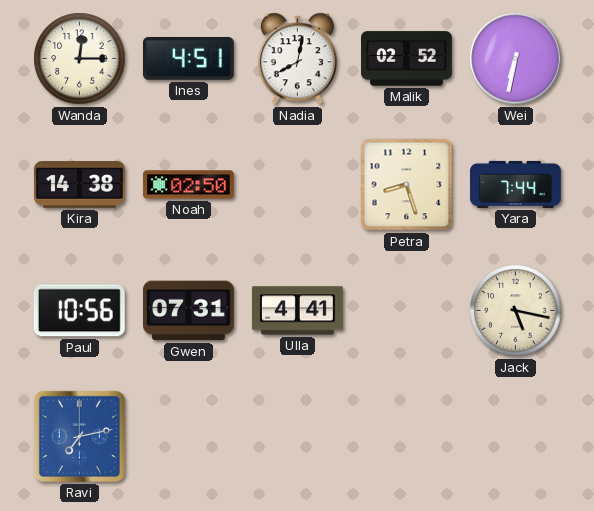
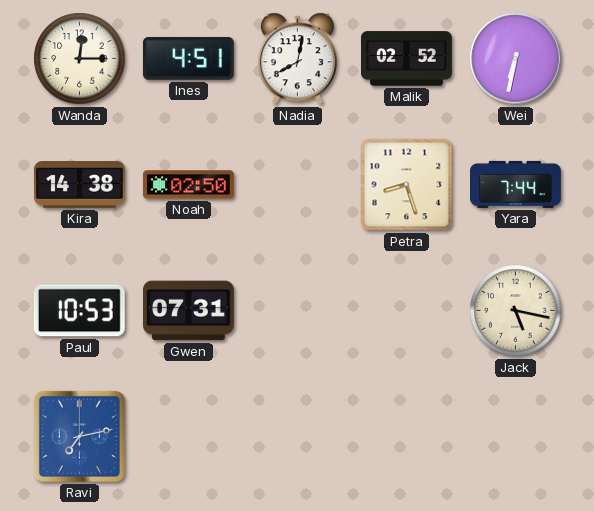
Paul: 10:56 -> 10:53
Ulla: 4:41 -> none
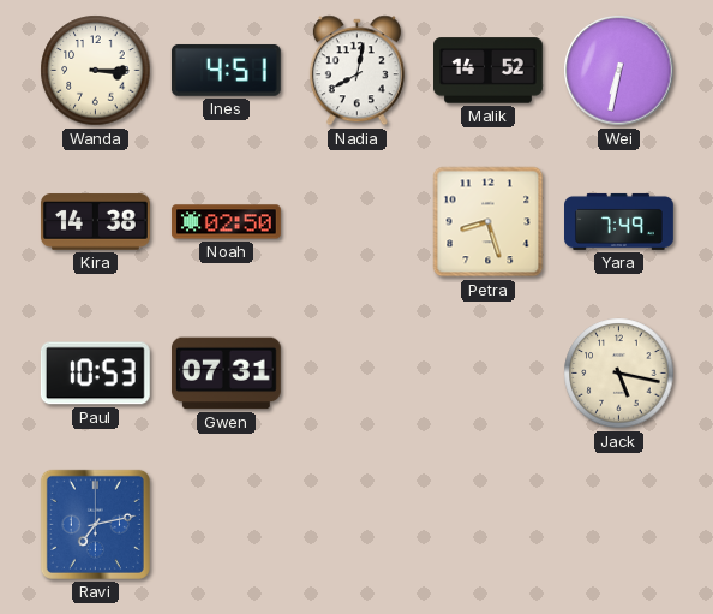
Wanda: 12:15 -> 3:15
Malik: 02:52 -> 14:52
Yara: 7:44 -> 7:49
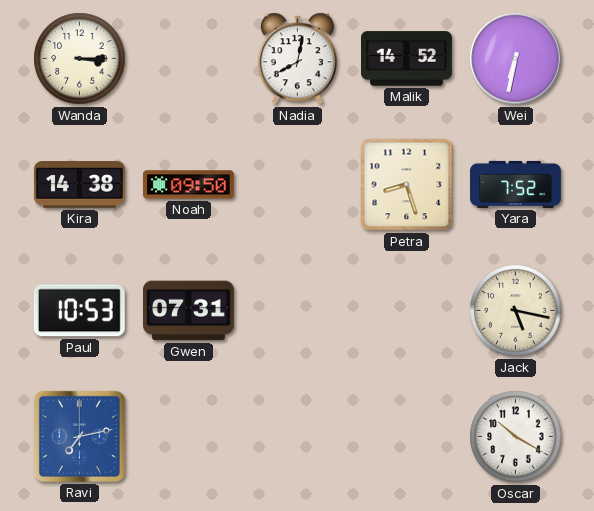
Ines: 4:51 -> none
Noah: 02:50 -> 09:50
Yara: 7:49 -> 7:52
Oscar: none -> 10:20
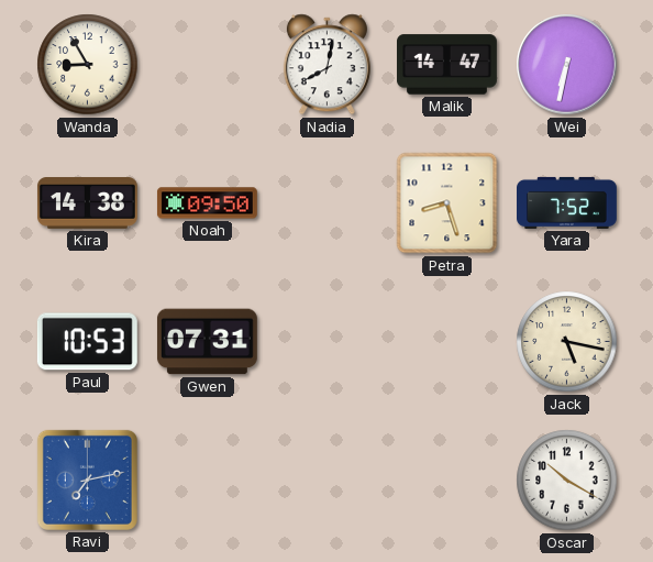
Wanda: 3:15 -> 8:55
Malik: 14:52 -> 14:47
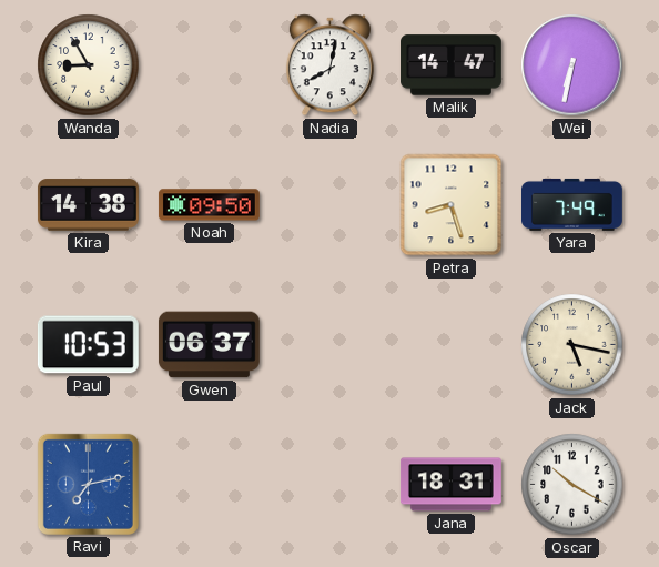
Yara: 7:52 -> 7:49
Gwen: 07:31 -> 06:37
Jana: none -> 18:31
